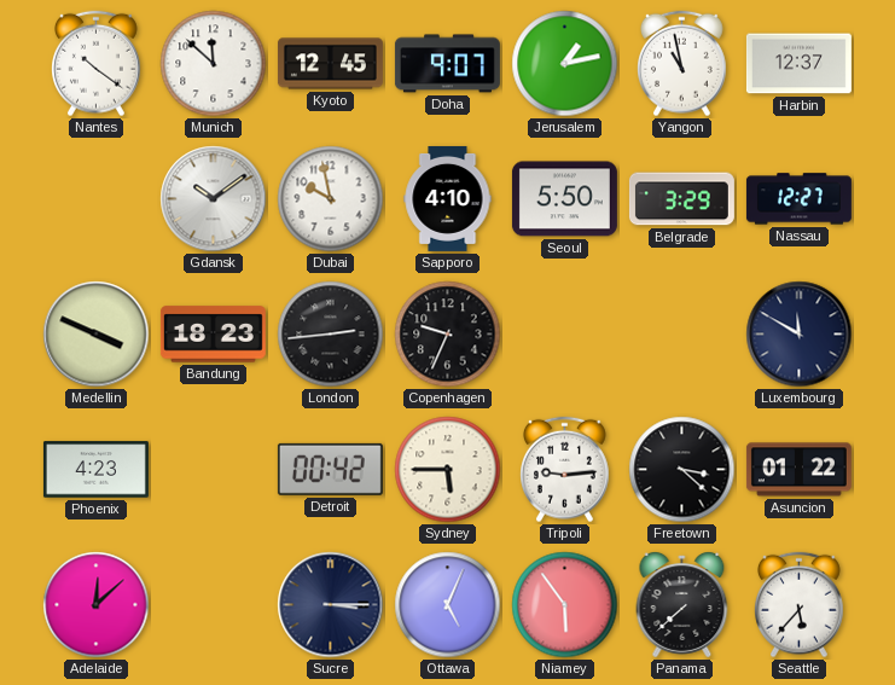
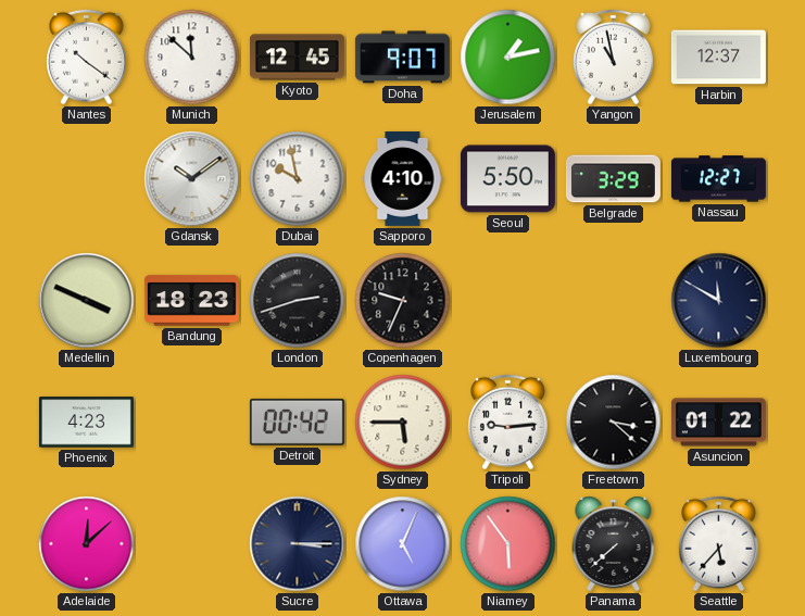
London: 2:44 -> 2:42
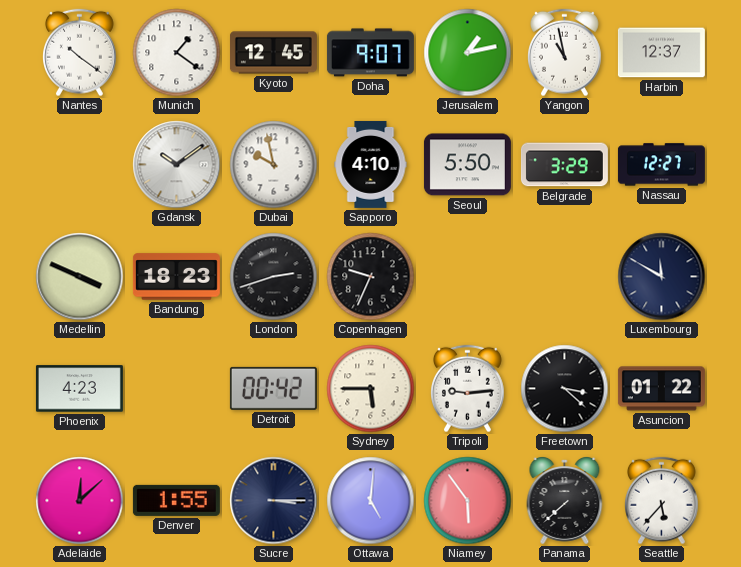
Munich: 11:52 -> 1:21
Denver: none -> 1:55
Ottawa: 5:04 -> 5:01
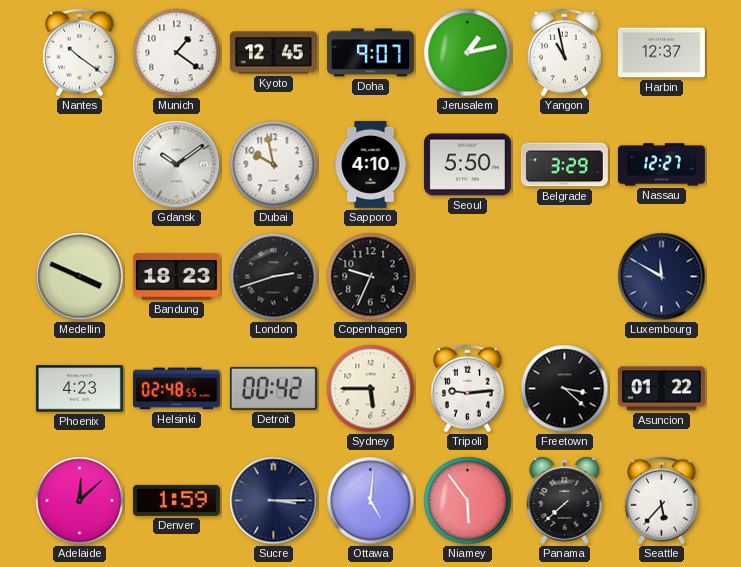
Helsinki: none -> 02:48
Denver: 1:55 -> 1:59
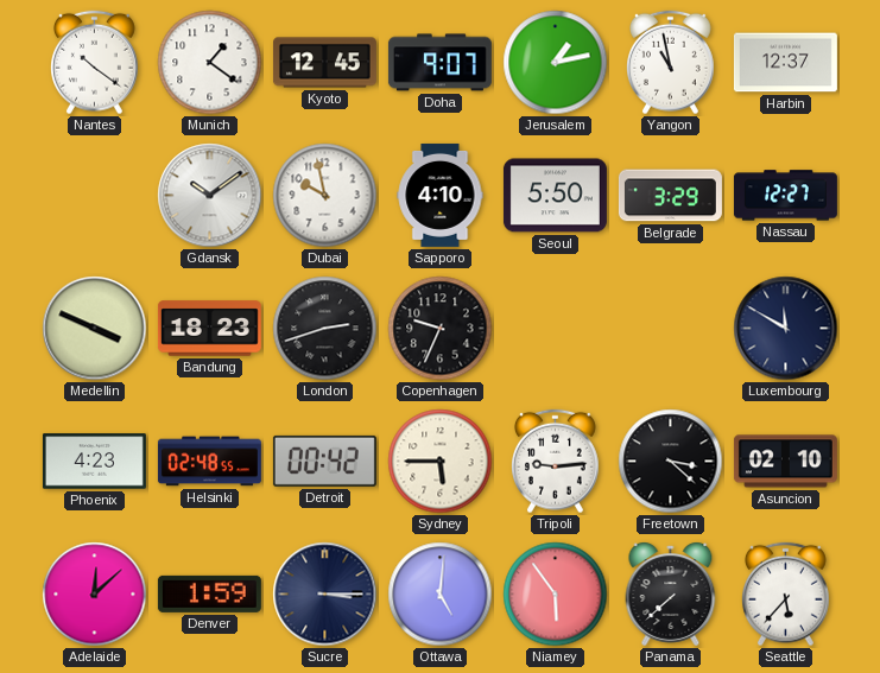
Asuncion: 01:22 -> 02:10
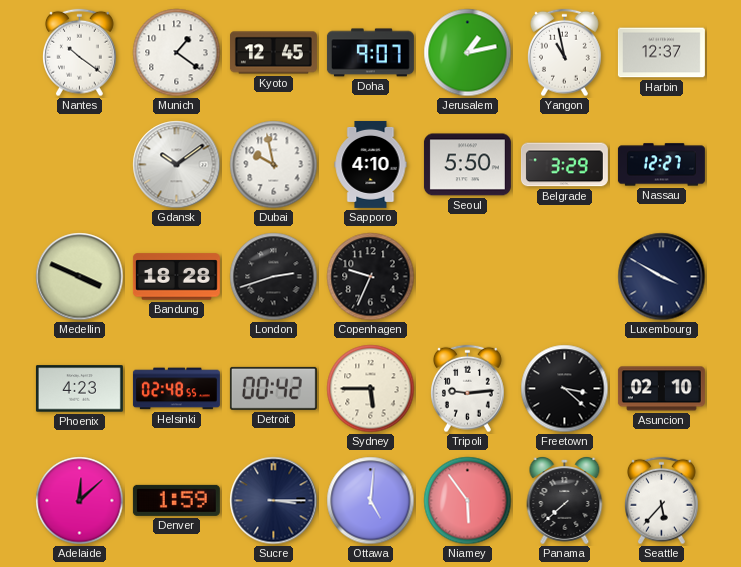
Bandung: 18:23 -> 18:28
Luxembourg: 11:50 -> 3:50
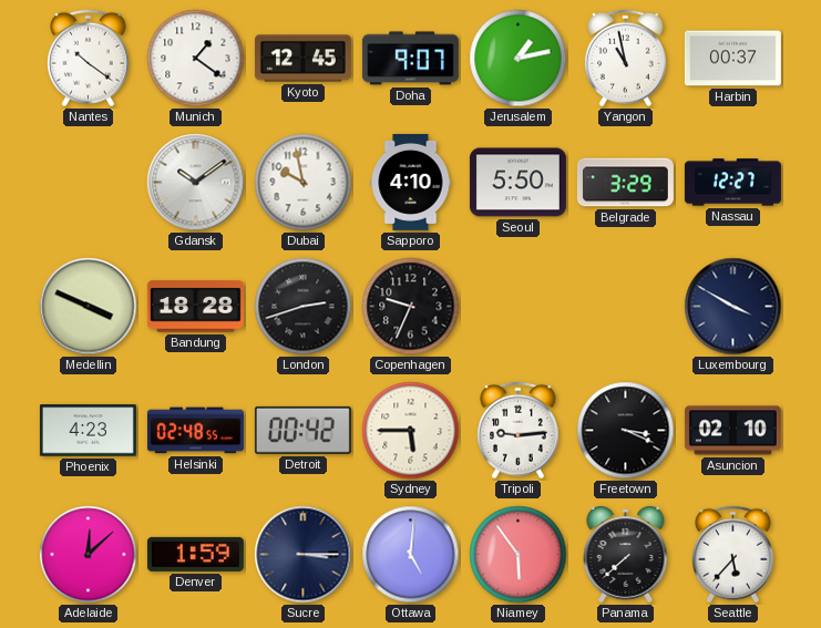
Harbin: 12:37 -> 00:37
Freetown: 3:22 -> 3:19
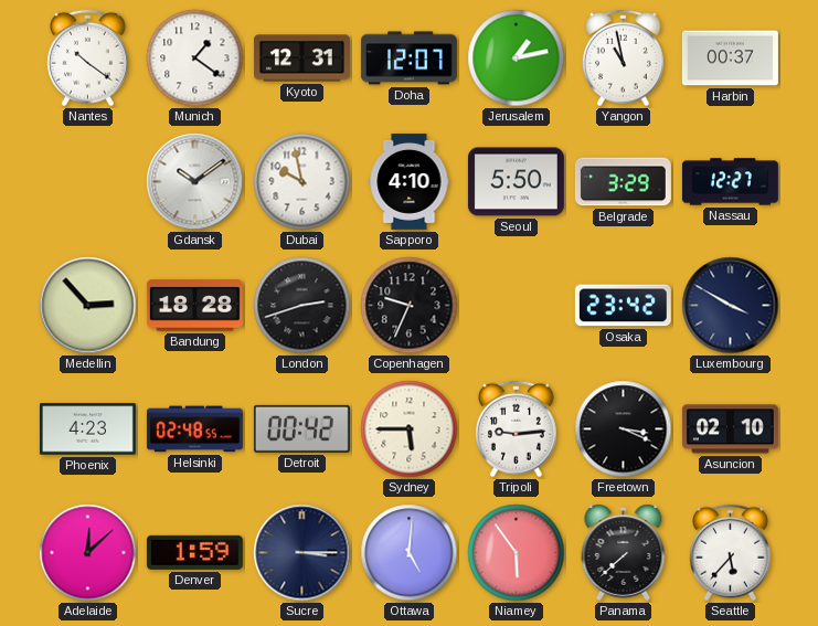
Kyoto: 12:45 -> 12:31
Doha: 9:07 -> 12:07
Medellin: 3:49 -> 2:53
Osaka: none -> 23:42
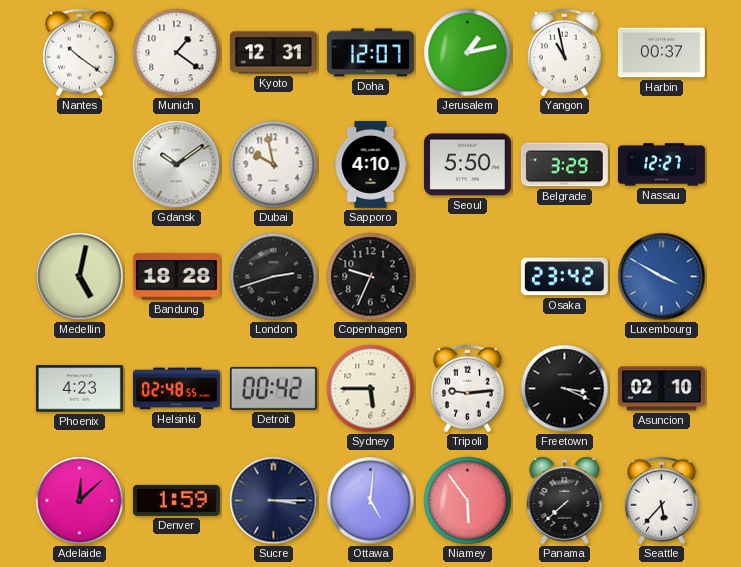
Medellin: 2:53 -> 5:02
Luxembourg dial: navy -> blue
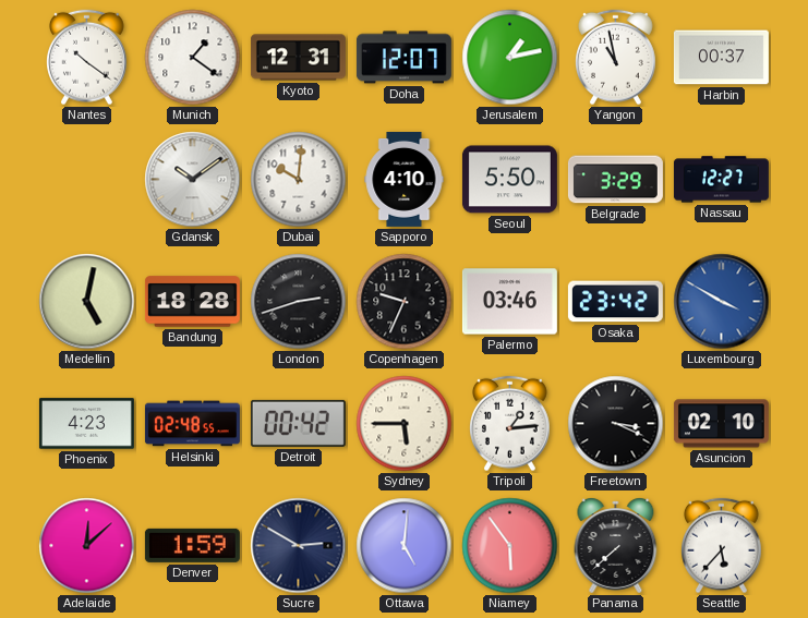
Dubai: 9:58 -> 10:01
Palermo: none -> 03:46
Tripoli: 9:14 -> 1:14
Sucre: 3:15 -> 2:50
